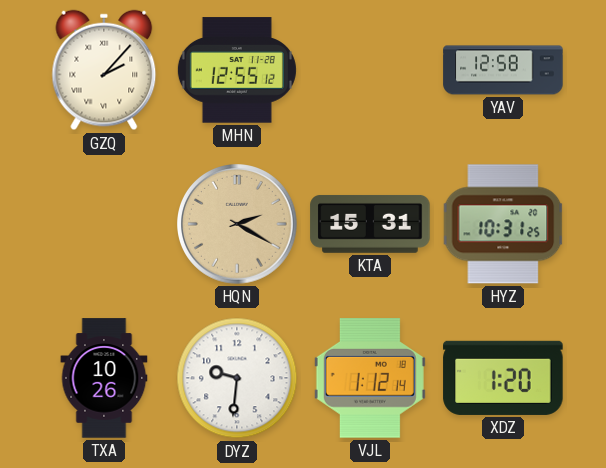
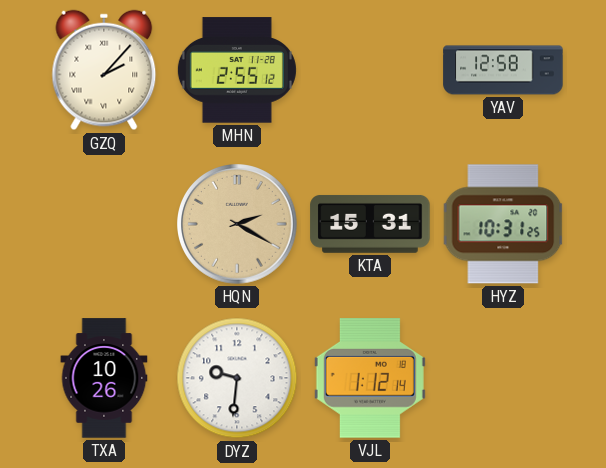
MHN: 12:55 -> 2:55
XDZ: 1:20 -> none
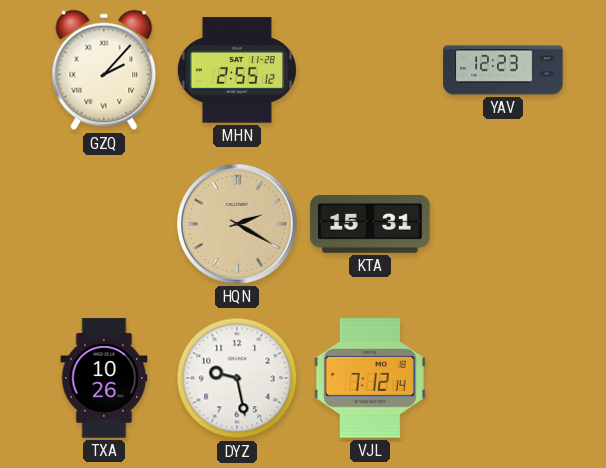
YAV: 12:58 -> 12:23
HYZ: 10:31 -> none
DYZ: 9:31 -> 9:28
VJL: 1:12 -> 7:12
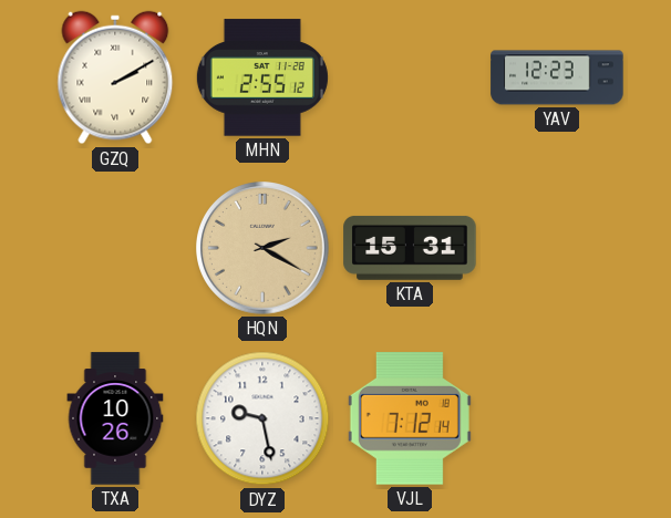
GZQ: 2:07 -> 2:10
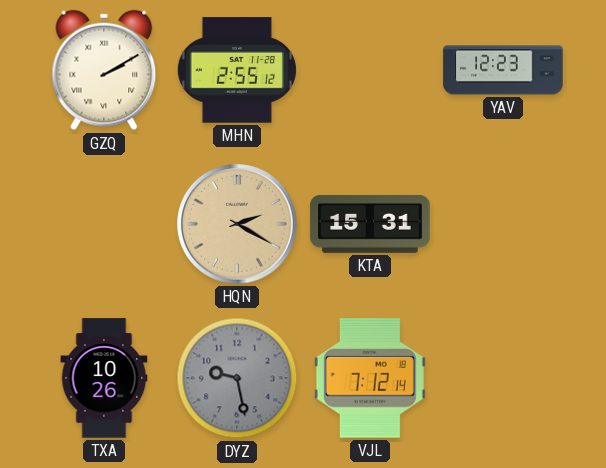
DYZ dial: white -> grey
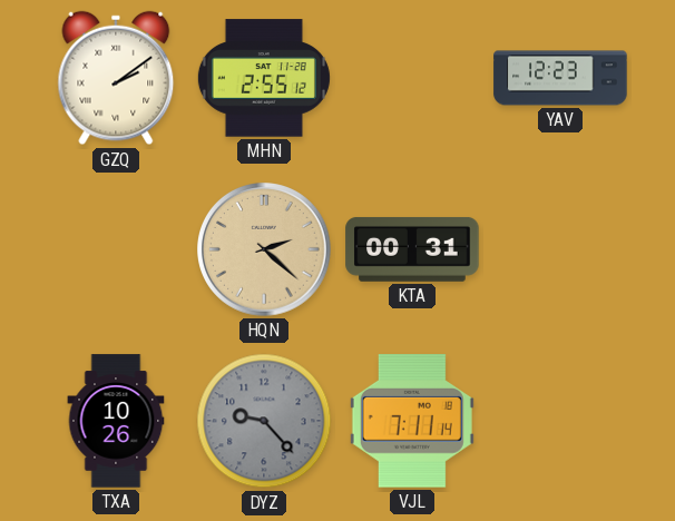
GZQ: 2:10 -> 2:09
HQN: 2:20 -> 2:22
KTA: 15:31 -> 00:31
DYZ: 9:28 -> 9:23
VJL: 7:12 -> 7:11
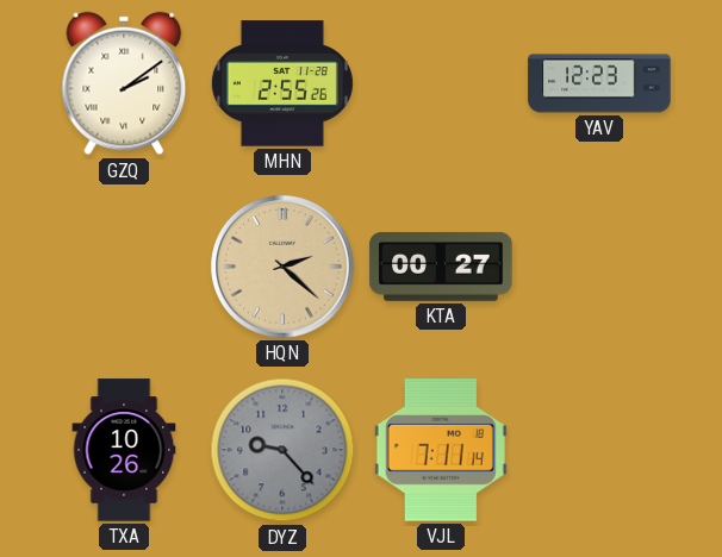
MHN: 2:55:12 -> 2:55:26
KTA: 00:31 -> 00:27
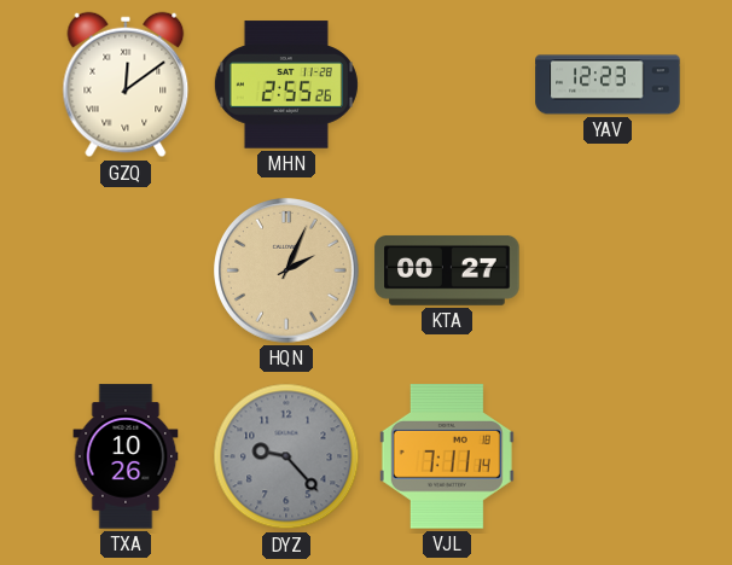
GZQ: 2:09 -> 12:09
HQN: 2:22 -> 2:04
